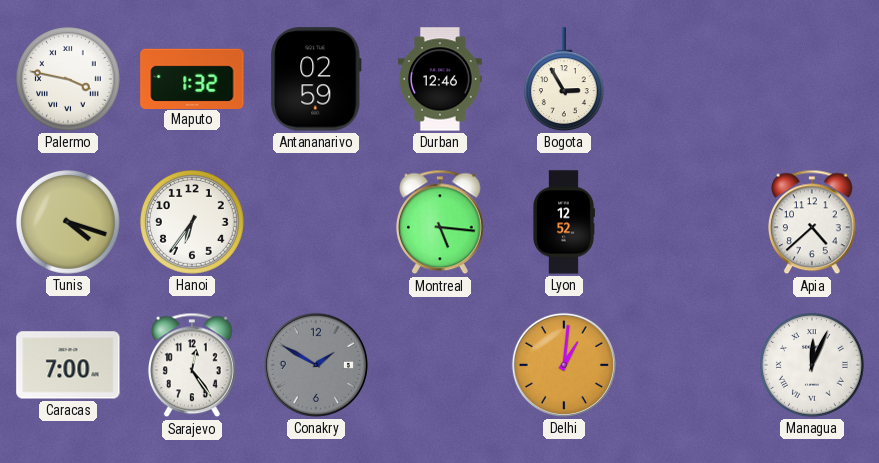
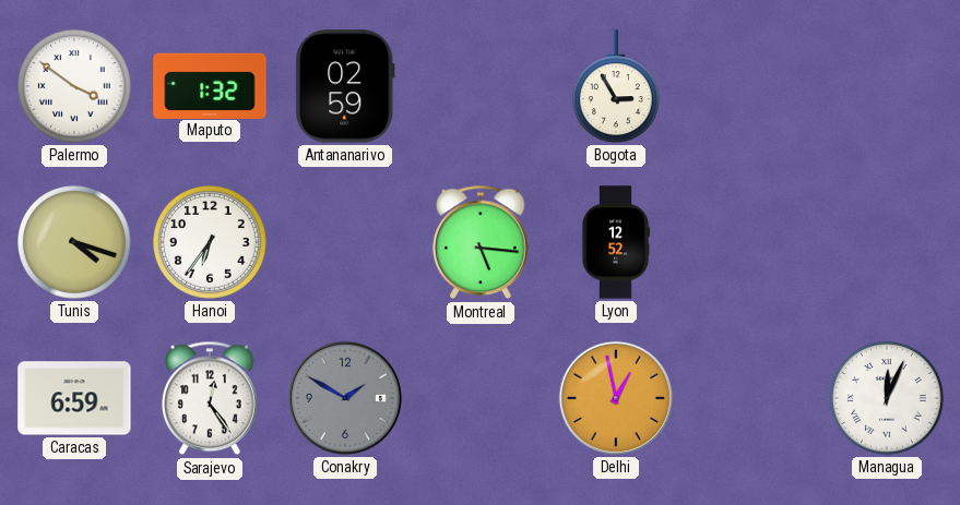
Palermo: 3:47 -> 3:51
Durban: 12:46 -> none
Apia: 4:38 -> none
Caracas: 7:00 -> 6:59
Delhi: 1:01 -> 12:58
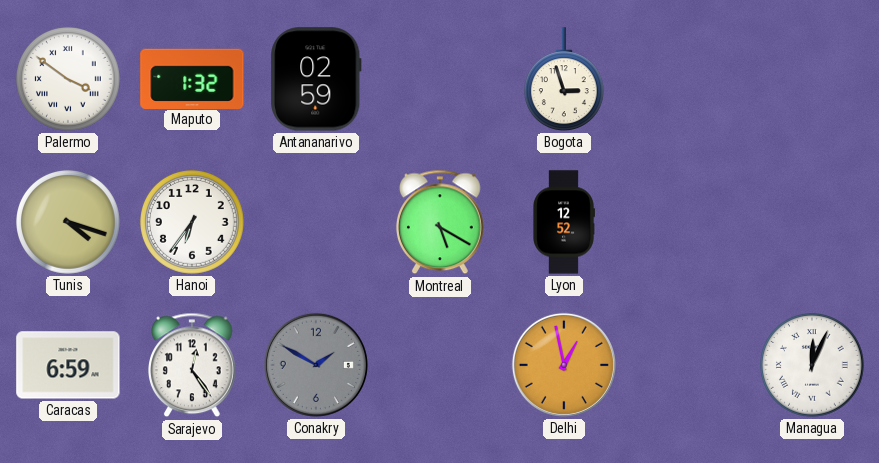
Bogota: 2:55 -> 2:57
Montreal: 5:16 -> 5:20
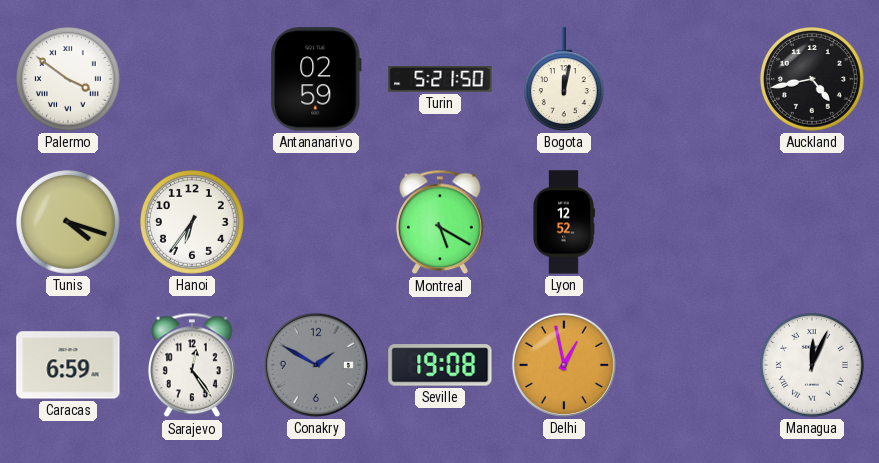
Maputo: 1:32 -> none
Turin: none -> 5:21
Bogota: 2:57 -> 12:02
Auckland: none -> 4:43
Seville: none -> 19:08
